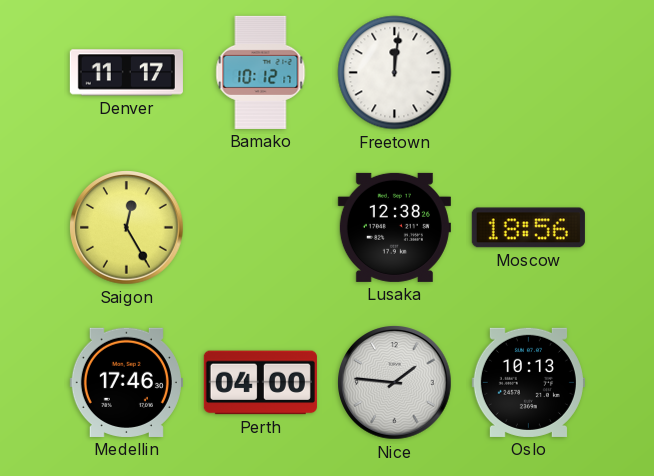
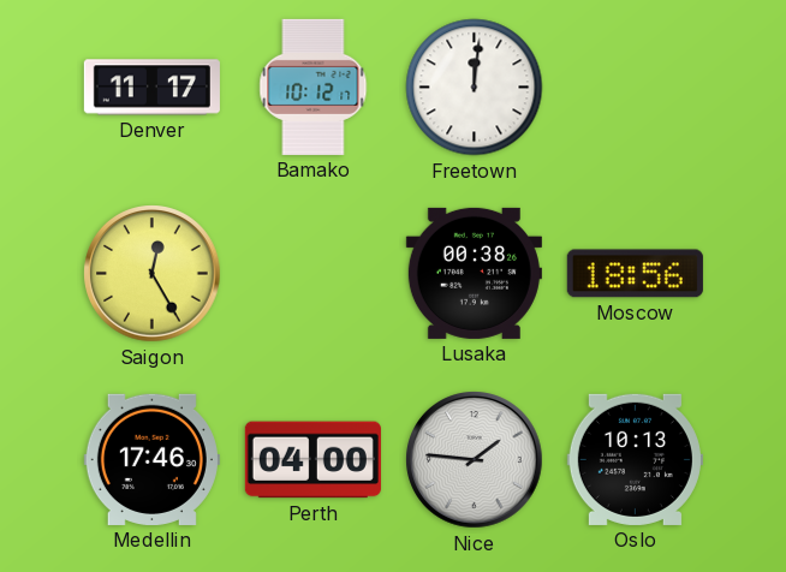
Lusaka: 12:38 -> 00:38
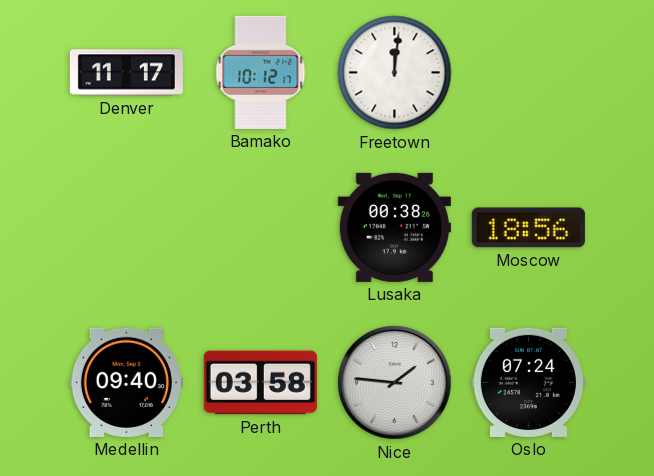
Saigon: 12:25 -> none
Medellin: 17:46 -> 09:40
Perth: 04:00 -> 03:58
Oslo: 10:13 -> 07:24
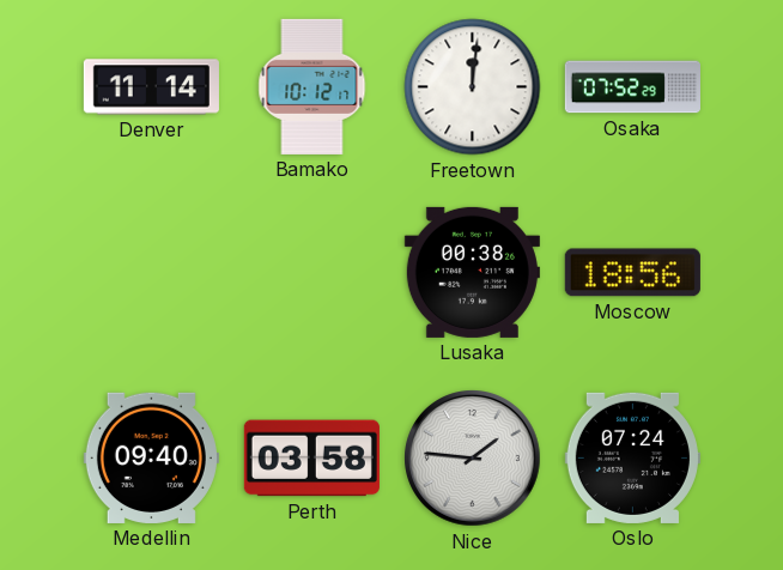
Denver: 11:17 -> 11:14
Osaka: none -> 07:52
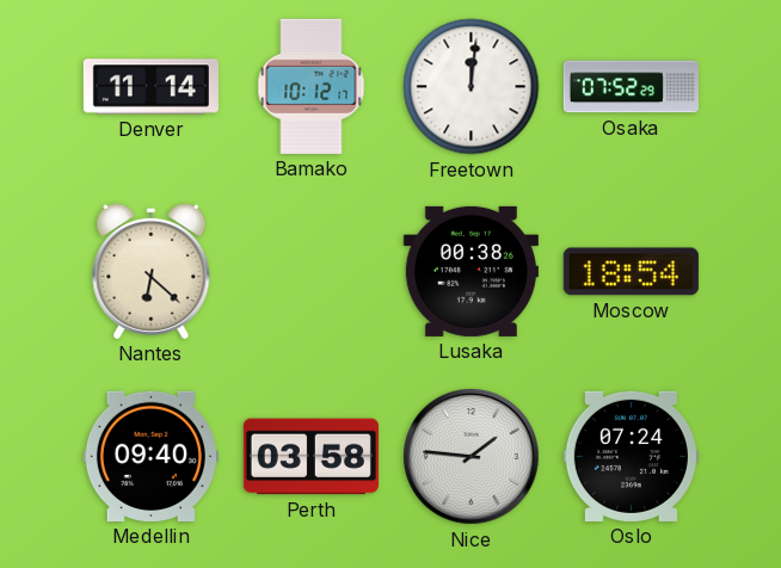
Nantes: none -> 6:22
Moscow: 18:56 -> 18:54
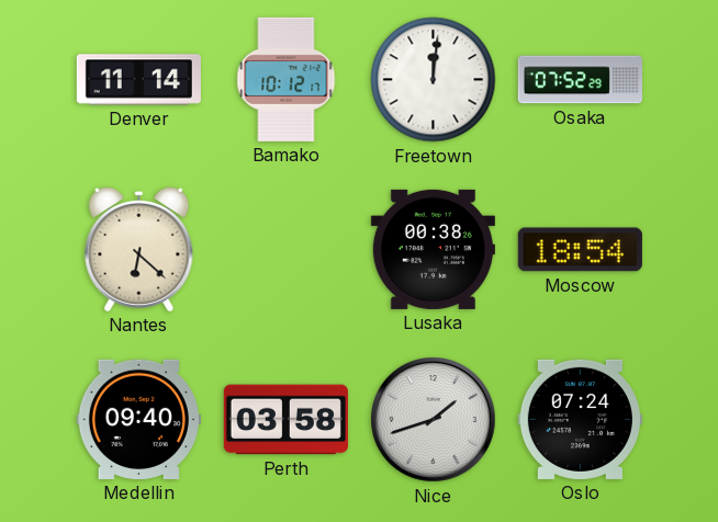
Nice: 1:46 -> 1:42
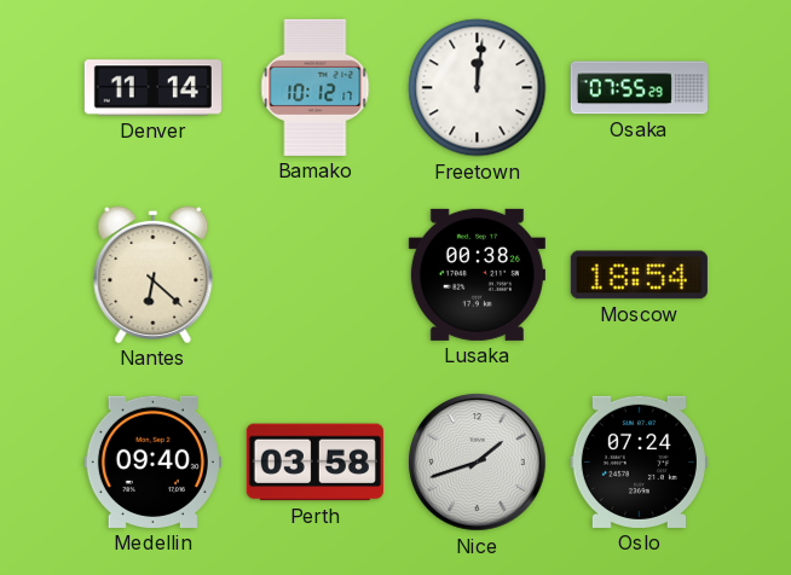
Osaka: 07:52 -> 07:55
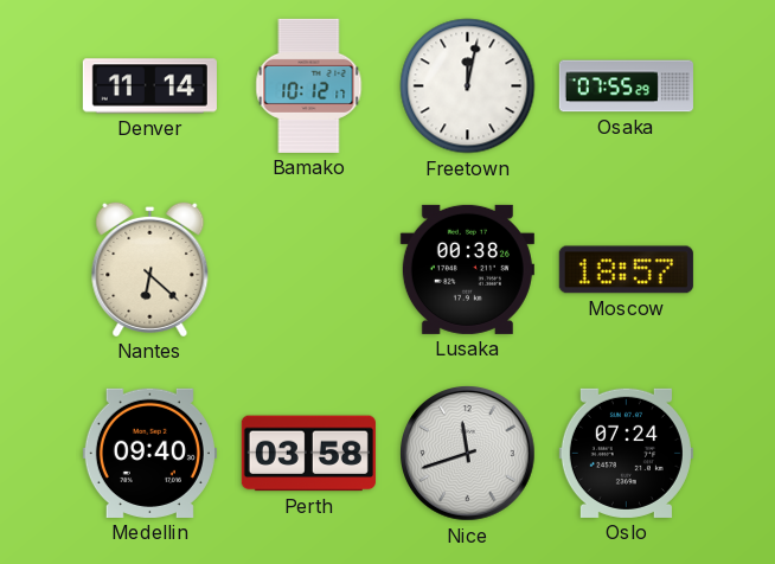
Freetown: 12:01 -> 12:02
Moscow: 18:54 -> 18:57
Nice: 1:42 -> 11:42
